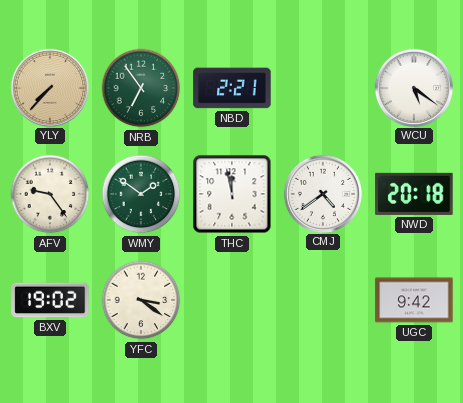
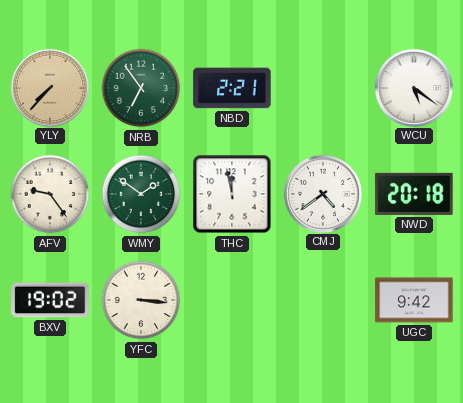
YFC: 3:21 -> 3:16
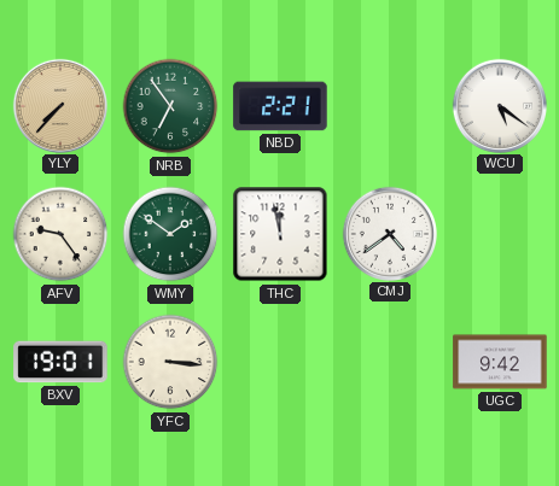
NWD: 20:18 -> none
BXV: 19:02 -> 19:01
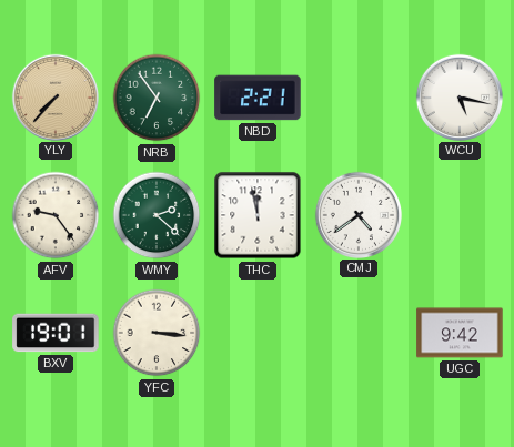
WCU: 5:21 -> 5:17
WMY: 1:51 -> 2:22
